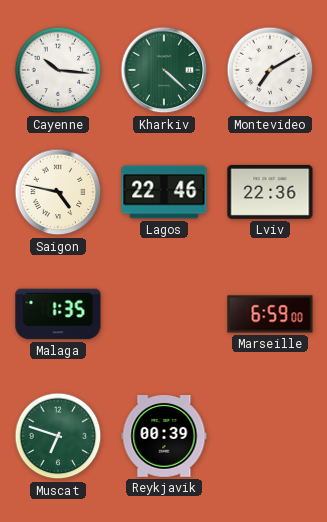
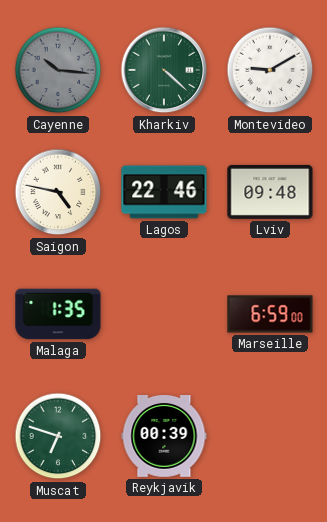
Cayenne dial: white -> grey
Montevideo: 7:10 -> 9:10
Lviv: 22:36 -> 09:48
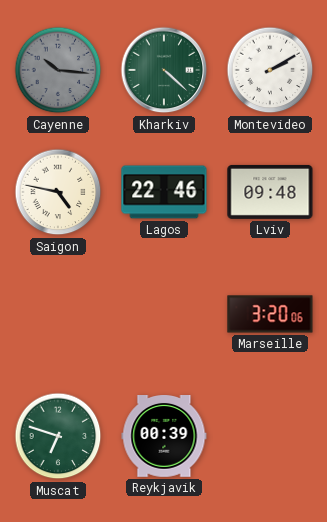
Montevideo: 9:10 -> 2:10
Malaga: 1:35 -> none
Marseille: 6:59 -> 3:20
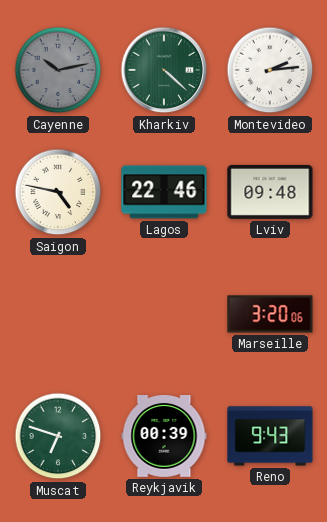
Cayenne: 10:16 -> 10:13
Montevideo: 2:10 -> 2:14
Reno: none -> 9:43
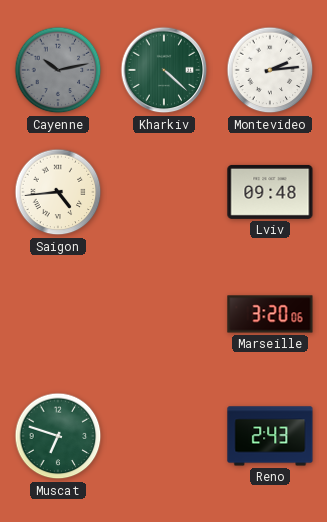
Saigon: 4:47 -> 4:44
Lagos: 22:46 -> none
Reykjavik: 00:39 -> none
Reno: 9:43 -> 2:43
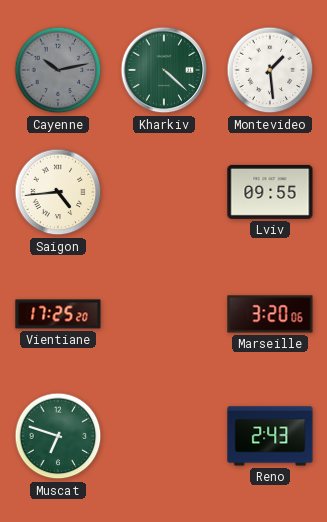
Montevideo: 2:14 -> 1:29
Lviv: 09:48 -> 09:55
Vientiane: none -> 17:25
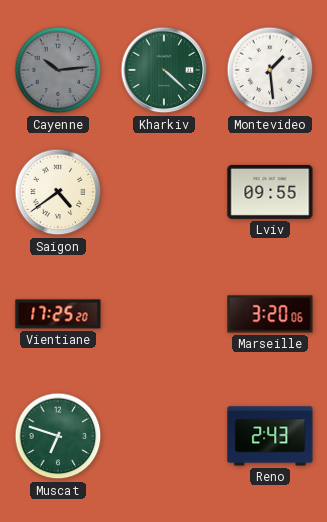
Cayenne: 10:13 -> 10:14
Saigon: 4:44 -> 4:39
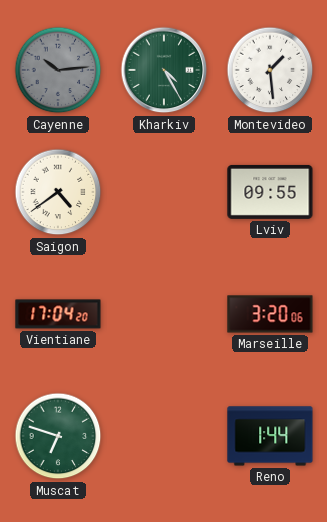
Kharkiv: 4:22 -> 4:25
Vientiane: 17:25 -> 17:04
Reno: 2:43 -> 1:44
